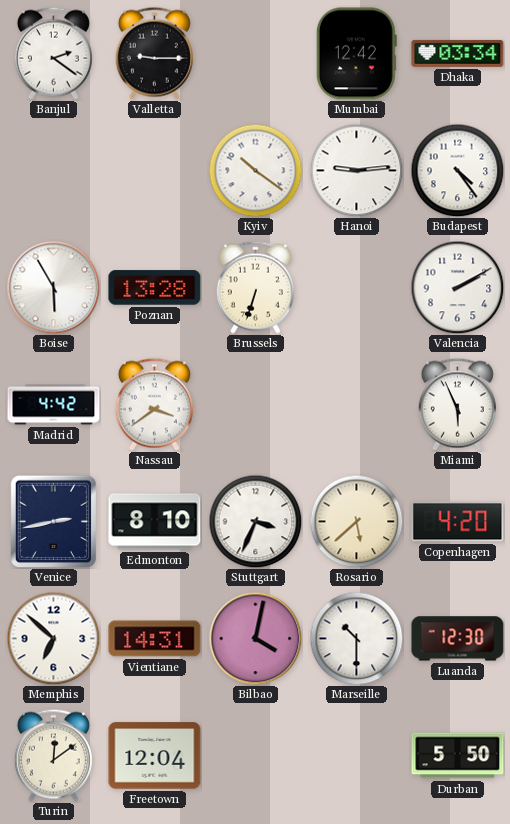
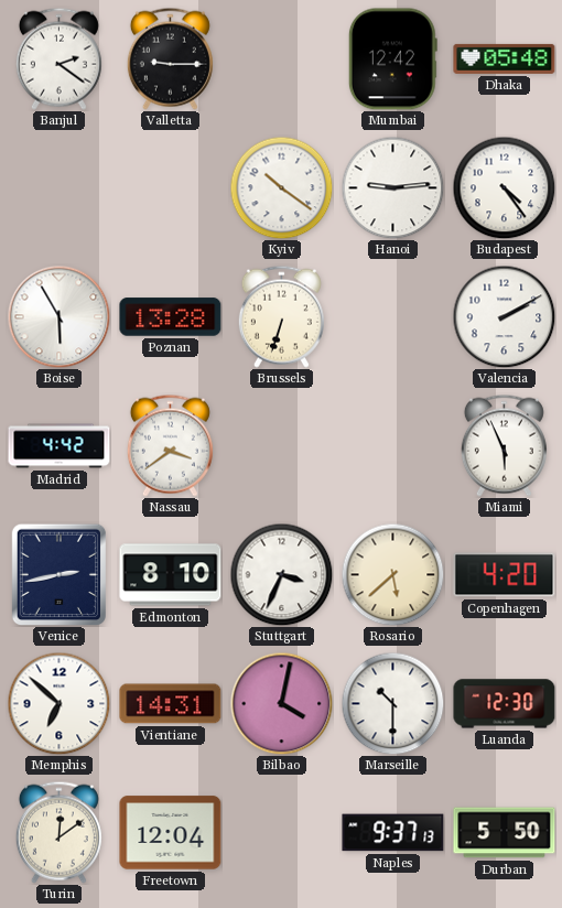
Dhaka: 03:34 -> 05:48
Naples: none -> 9:37
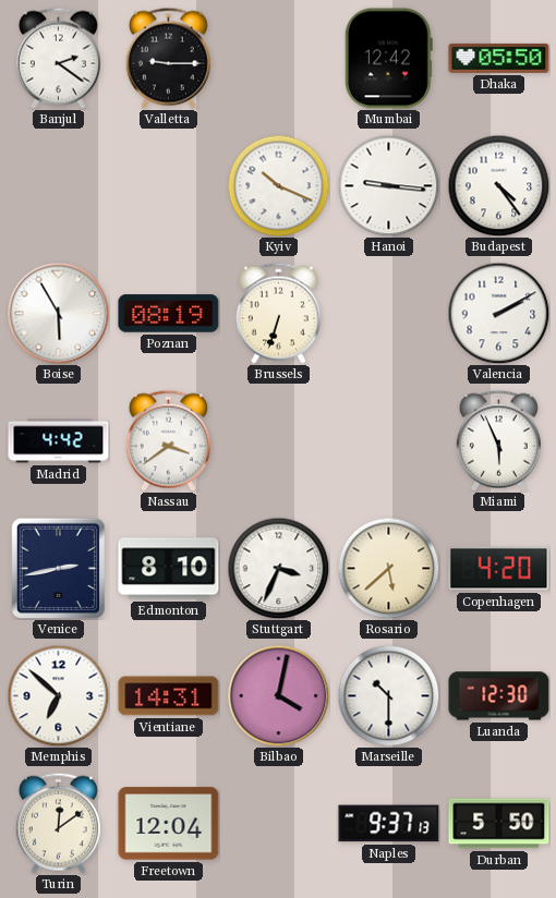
Dhaka: 05:48 -> 05:50
Kyiv: 10:21 -> 10:19
Hanoi: 9:14 -> 9:16
Poznan: 13:28 -> 08:19
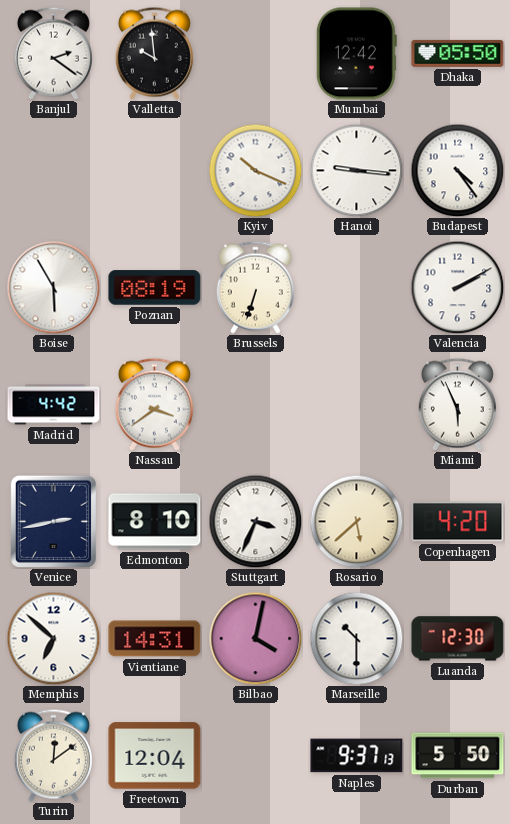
Valletta: 9:15 -> 9:59
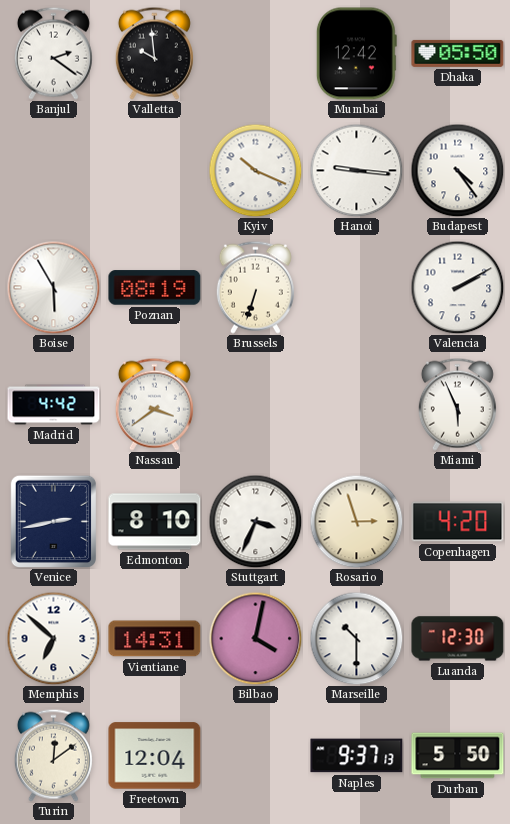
Rosario: 5:38 -> 2:57
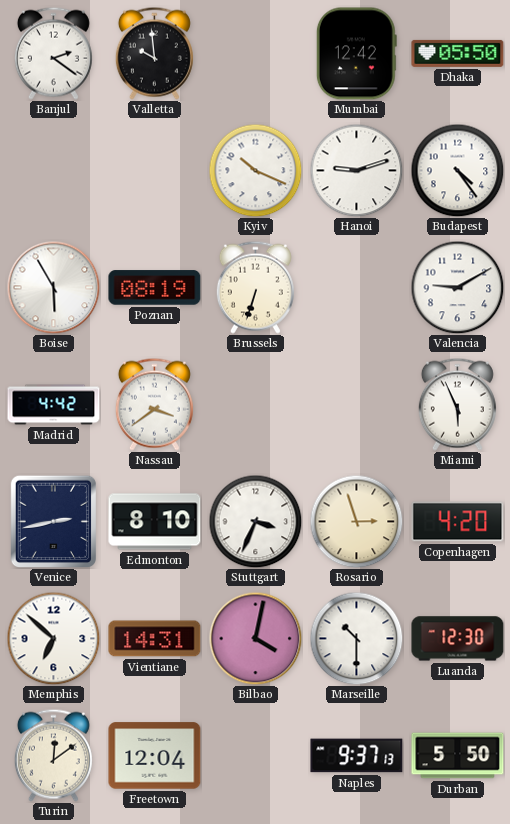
Hanoi: 9:16 -> 9:12
Valencia: 2:10 -> 9:10
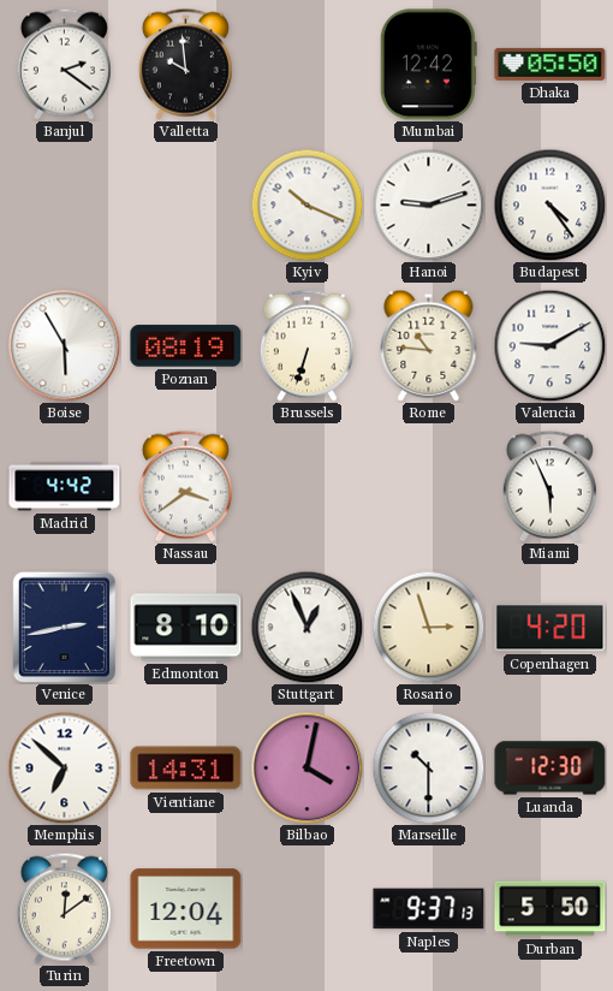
Rome: none -> 10:46
Stuttgart: 3:34 -> 12:56
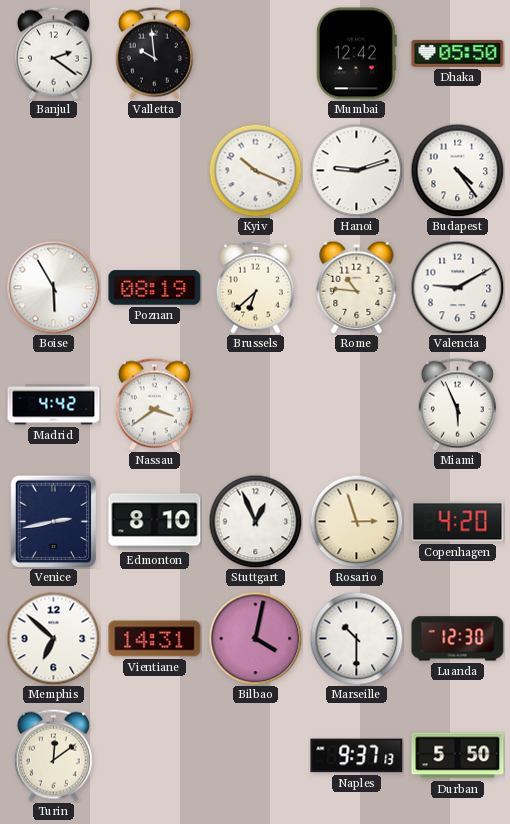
Brussels: 6:33 -> 6:38
Freetown: 12:04 -> none
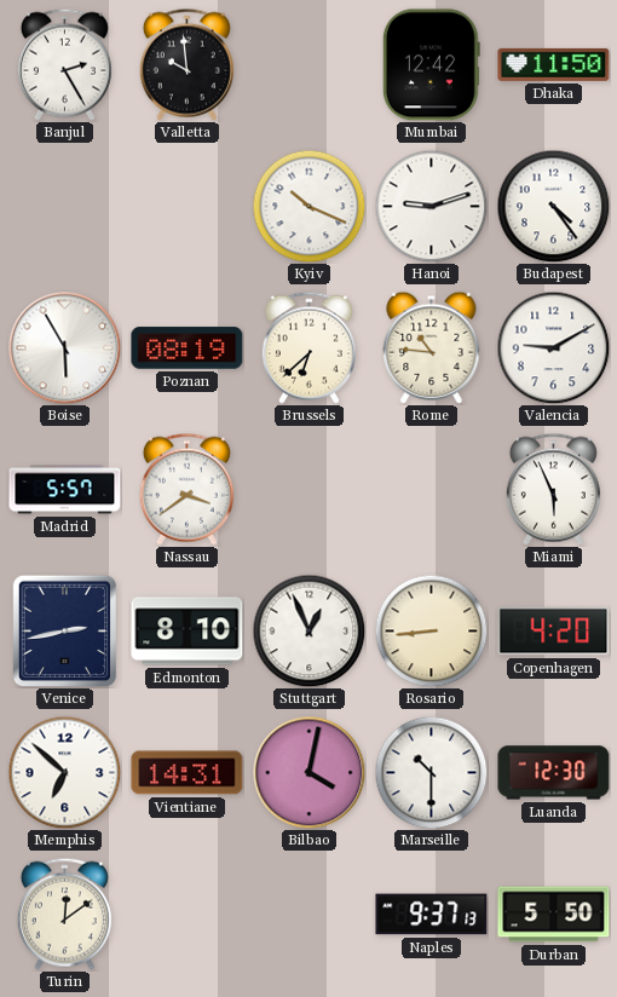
Banjul: 2:21 -> 2:25
Dhaka: 05:50 -> 11:50
Madrid: 4:42 -> 5:57
Rosario: 2:57 -> 8:44
